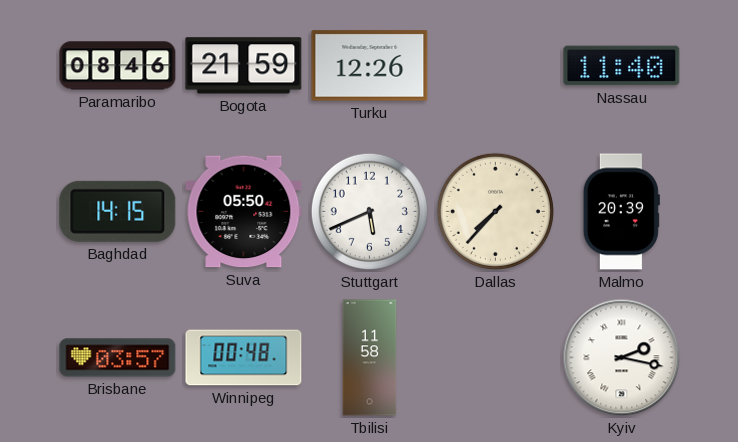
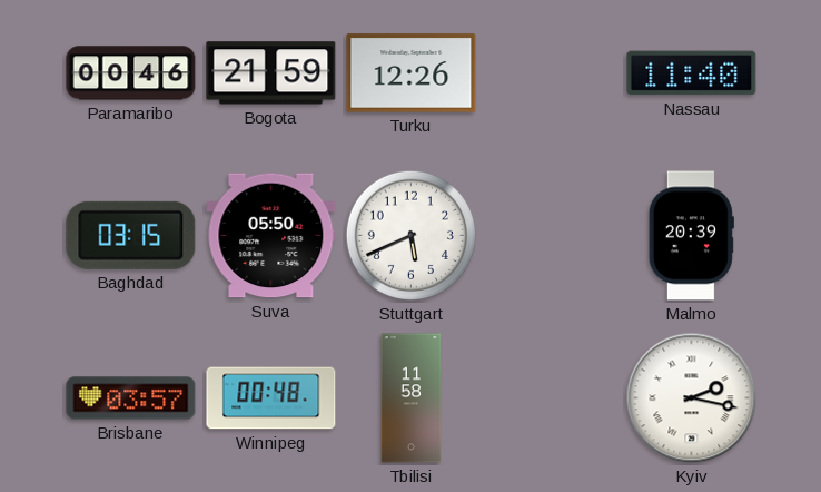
Paramaribo: 08:46 -> 00:46
Baghdad: 14:15 -> 03:15
Dallas: 7:37 -> none
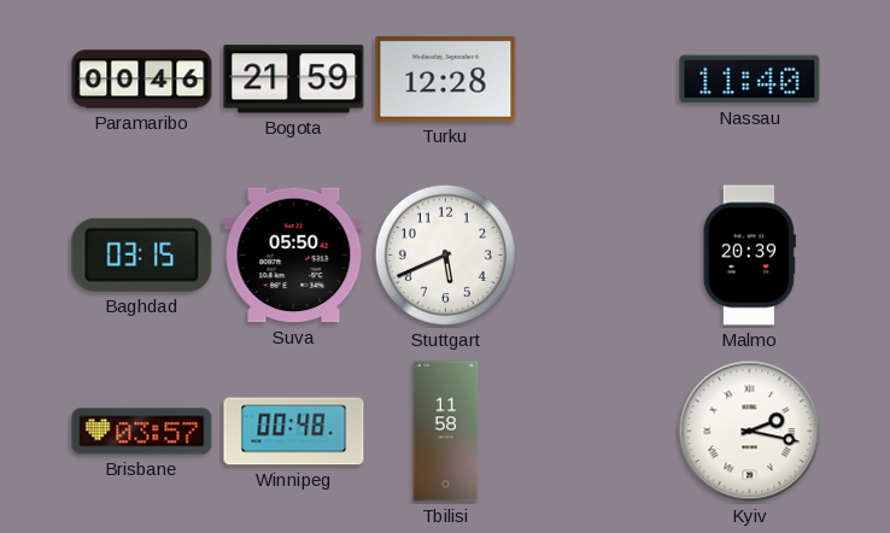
Turku: 12:26 -> 12:28
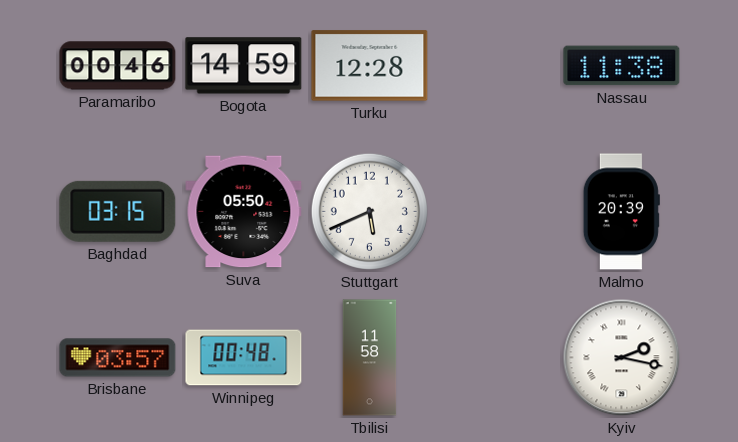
Bogota: 21:59 -> 14:59
Nassau: 11:40 -> 11:38
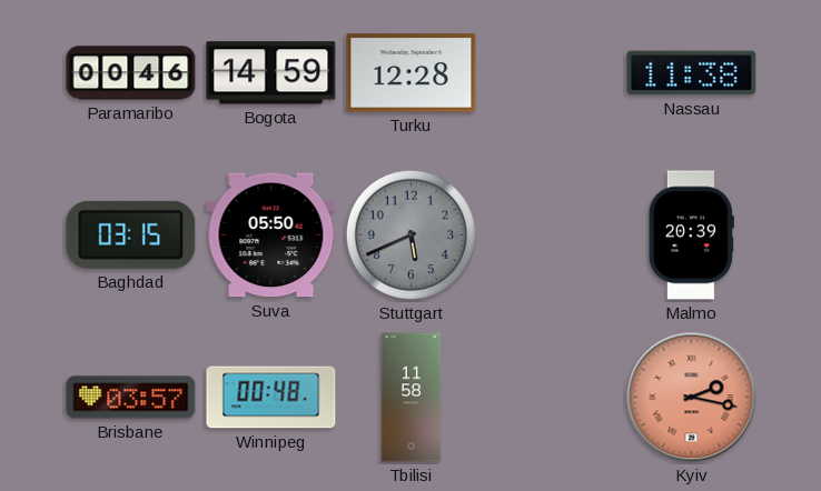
Stuttgart dial: white -> grey
Kyiv dial: white -> salmon
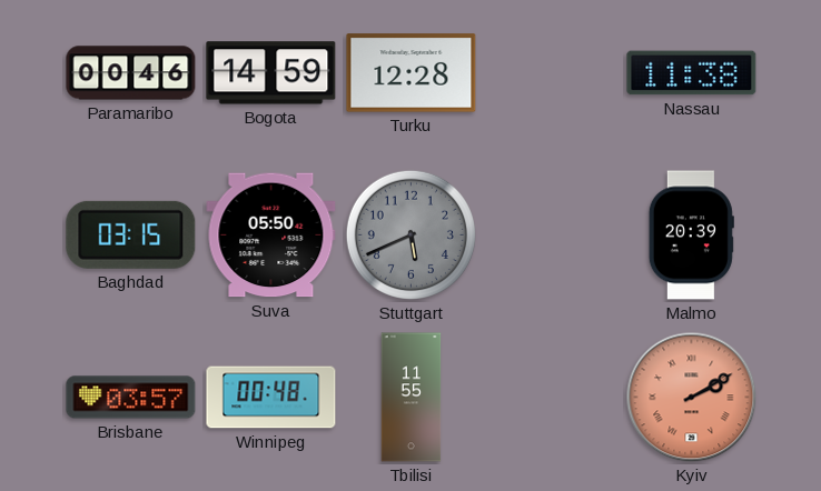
Tbilisi: 11:58 -> 11:55
Kyiv: 2:17 -> 2:10
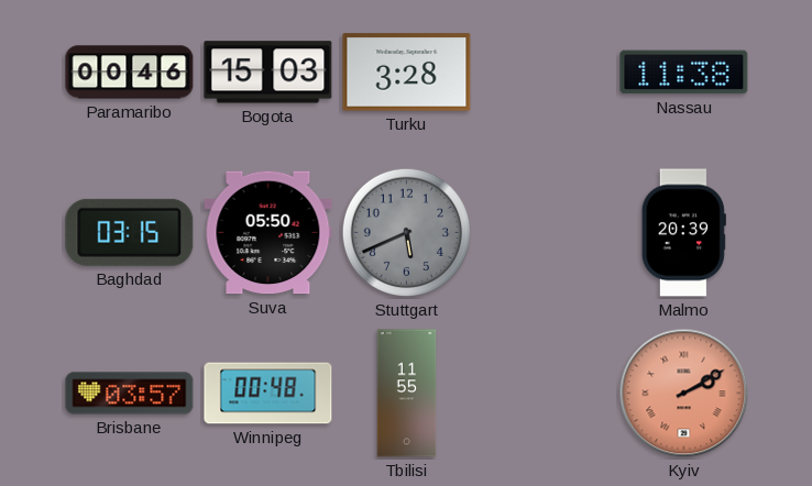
Bogota: 14:59 -> 15:03
Turku: 12:28 -> 3:28
